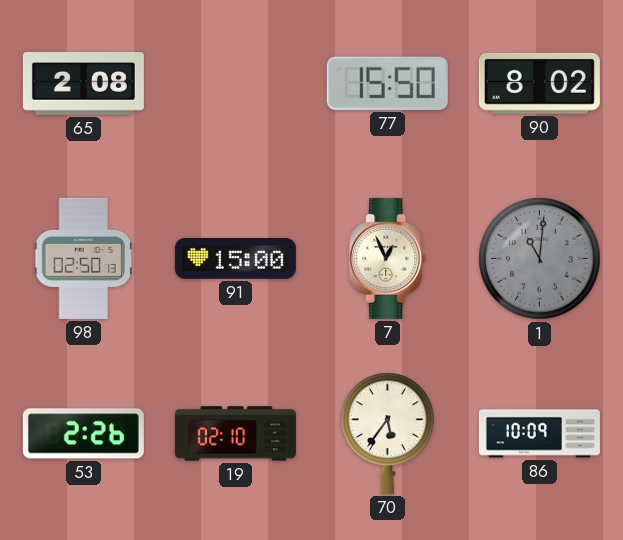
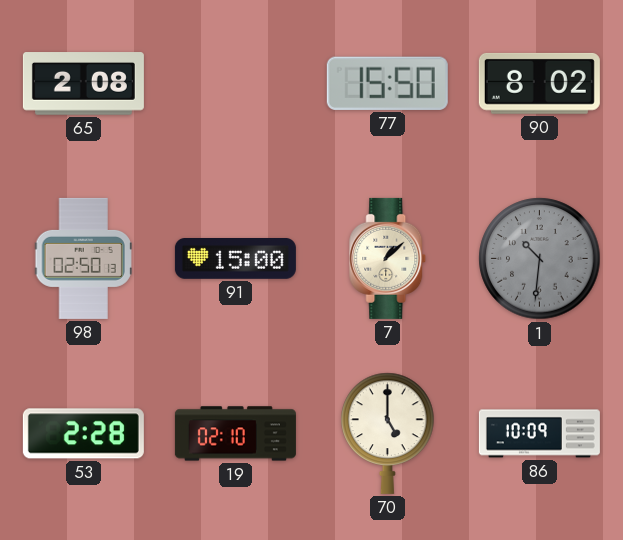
7: 12:56 -> 1:08
1: 11:01 -> 10:31
53: 2:26 -> 2:28
70: 5:36 -> 5:00
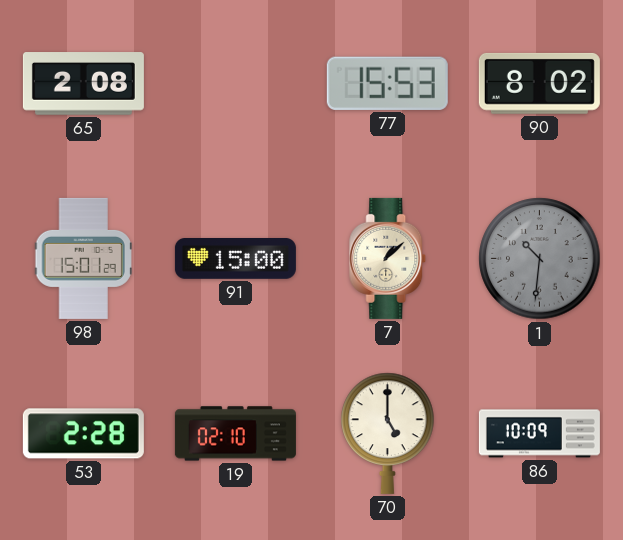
77: 15:50 -> 15:53
98: 02:50 -> 15:01
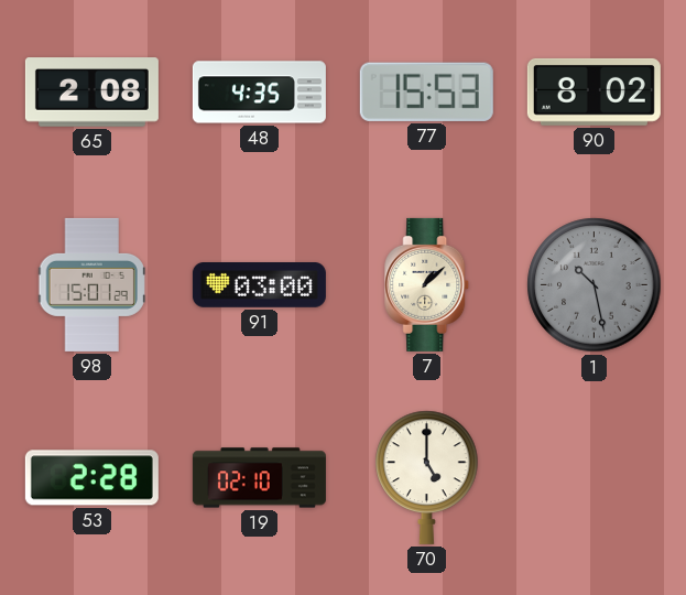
48: none -> 4:35
91: 15:00 -> 03:00
1: 10:31 -> 10:28
86: 10:09 -> none
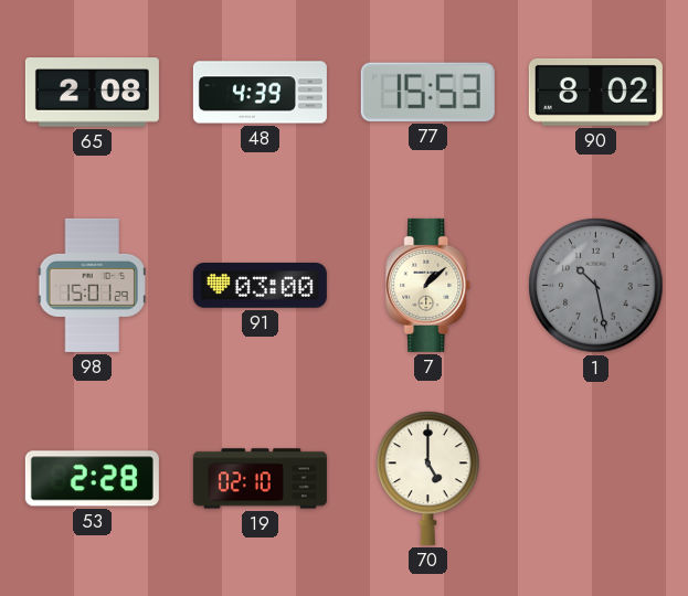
48: 4:35 -> 4:39
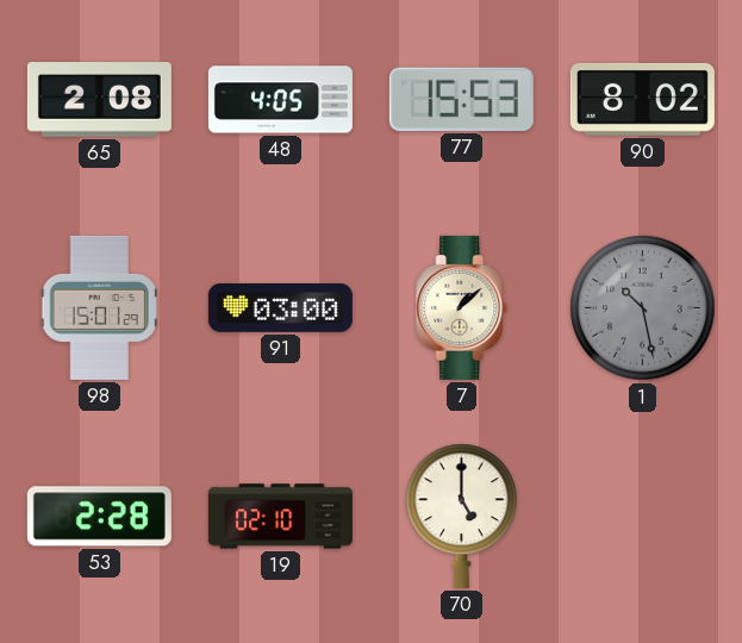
48: 4:39 -> 4:05
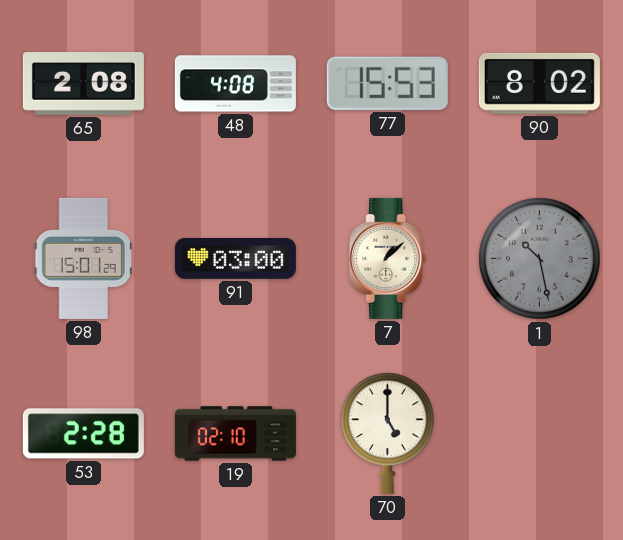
48: 4:05 -> 4:08
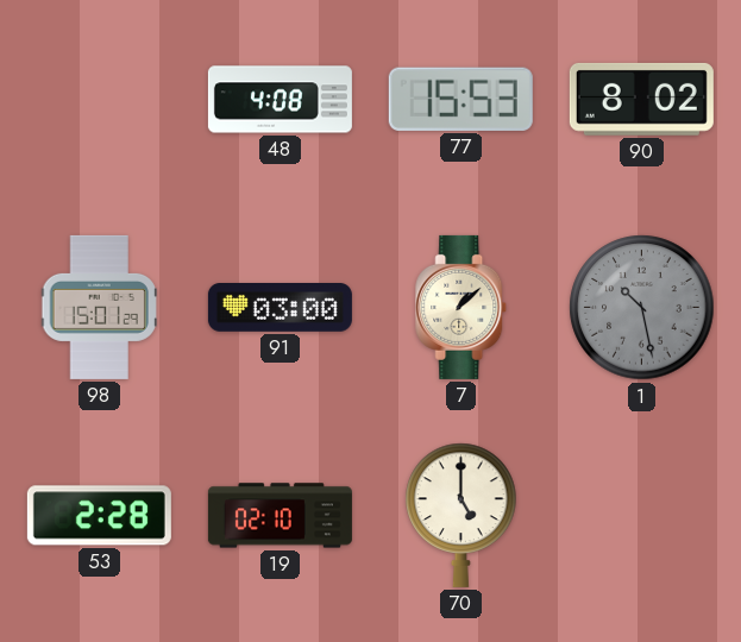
65: 2:08 -> none
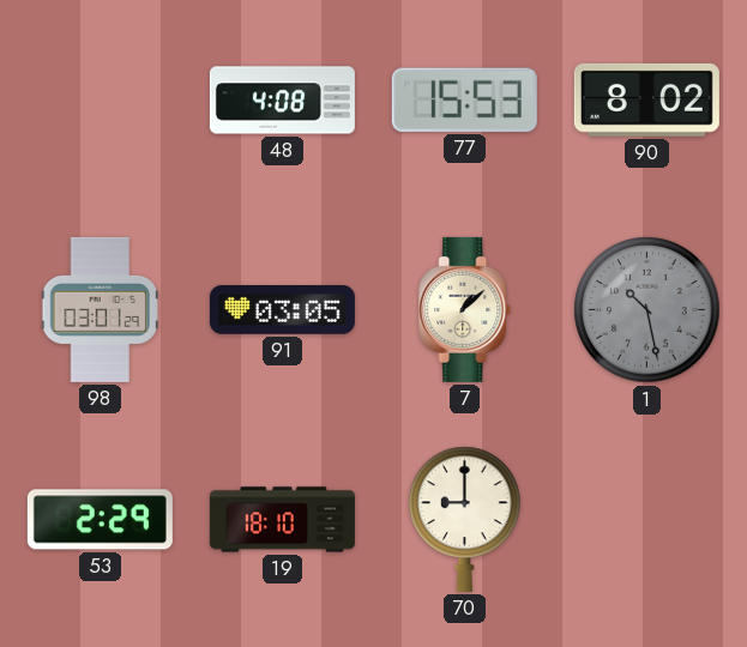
98: 15:01 -> 03:01
91: 03:00 -> 03:05
53: 2:28 -> 2:29
19: 02:10 -> 18:10
70: 5:00 -> 9:00
